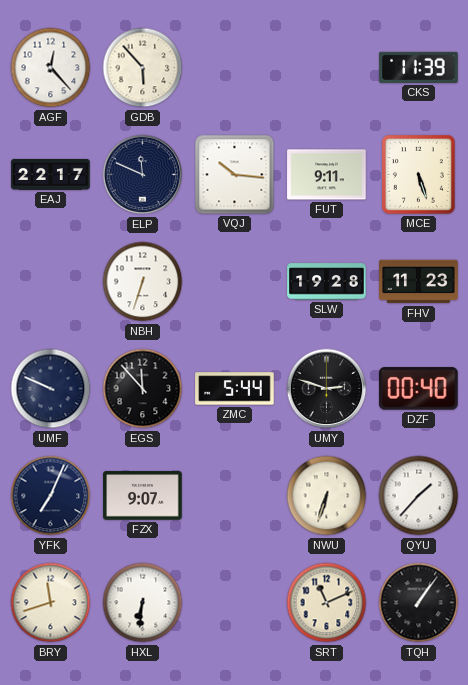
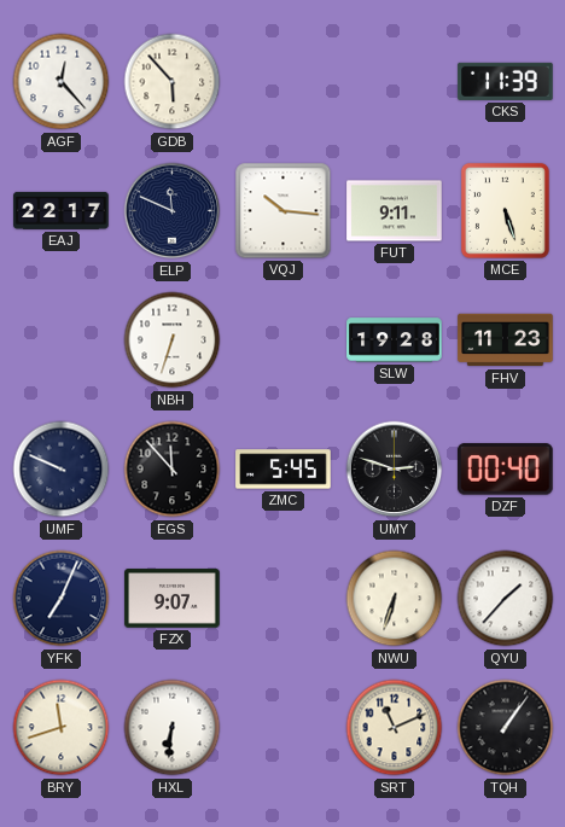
ZMC: 5:44 -> 5:45
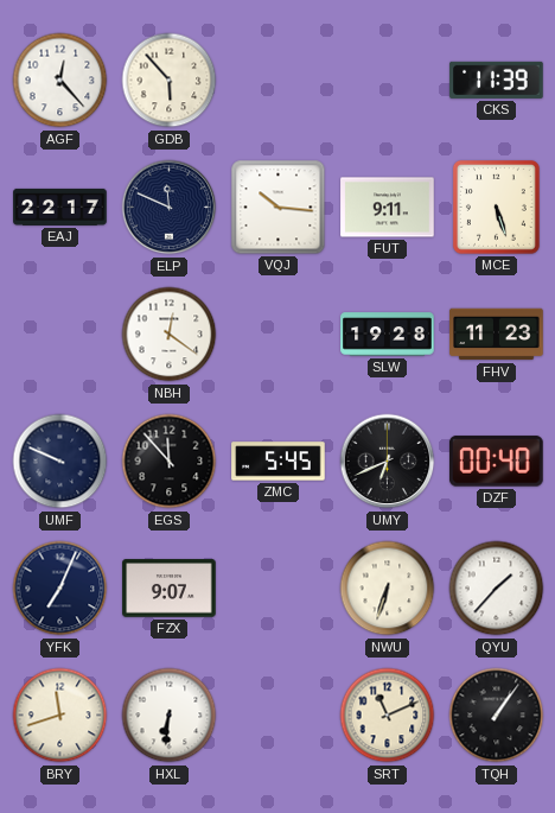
NBH: 6:33 -> 12:21
UMY: 2:48 -> 6:41
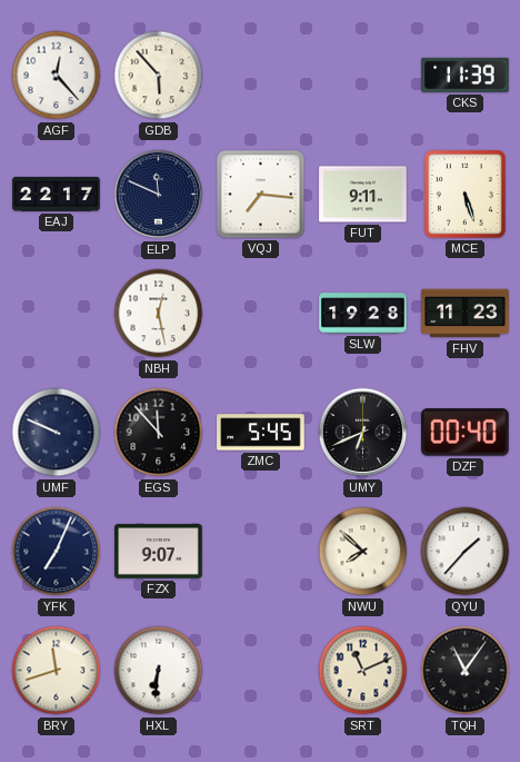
VQJ: 10:16 -> 7:16
NBH: 12:21 -> 12:28
NWU: 6:33 -> 7:52
TQH: 1:06 -> 11:06
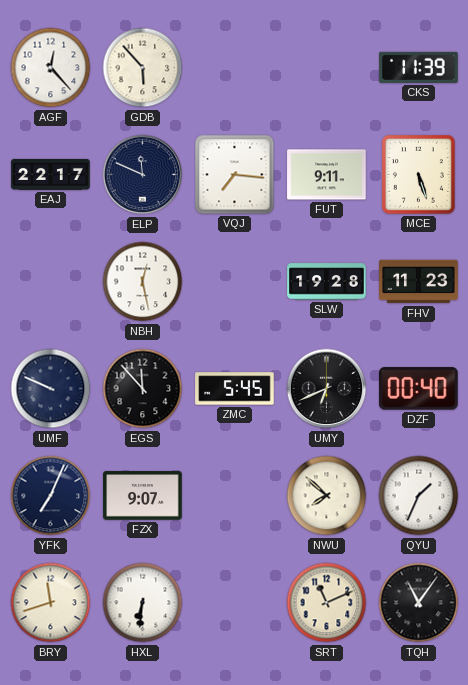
QYU: 1:37 -> 1:34
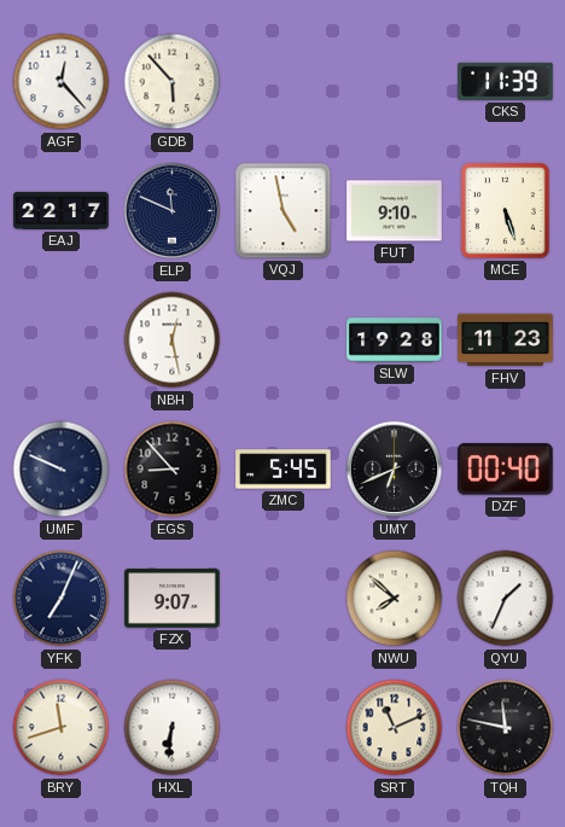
VQJ: 7:16 -> 4:58
FUT: 9:11 -> 9:10
EGS: 11:53 -> 8:53
TQH: 11:06 -> 11:47
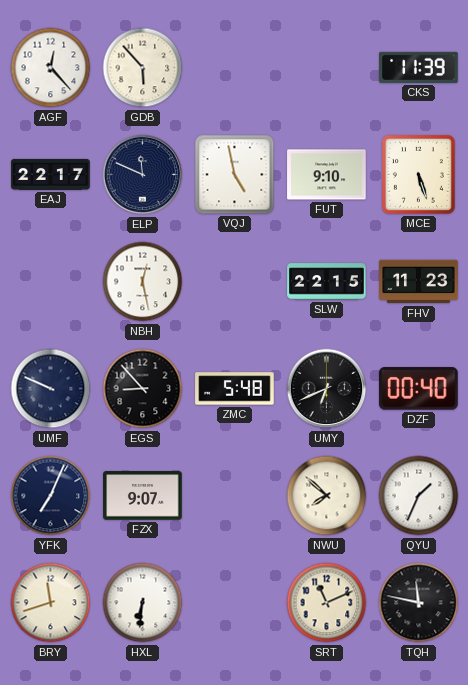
SLW: 19:28 -> 22:15
ZMC: 5:45 -> 5:48
